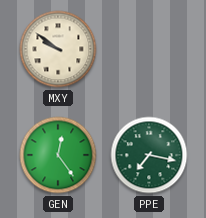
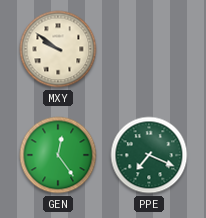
PPE: 7:17 -> 7:19
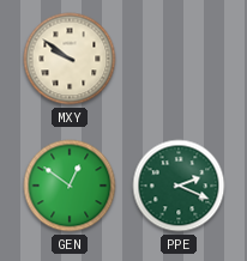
GEN: 12:24 -> 12:51
PPE: 7:19 -> 2:19
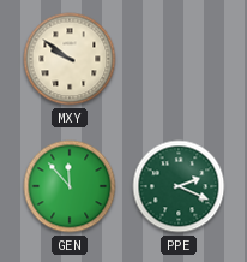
GEN: 12:51 -> 11:53
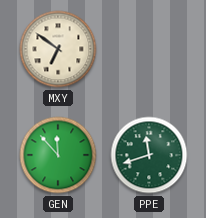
MXY: 9:51 -> 6:51
PPE: 2:19 -> 11:42
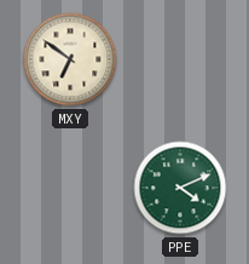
GEN: 11:53 -> none
PPE: 11:42 -> 4:11
